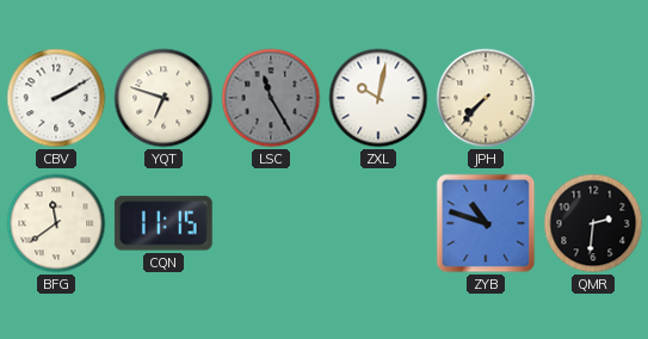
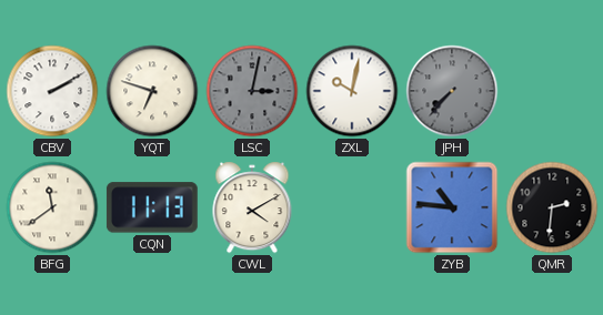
LSC: 11:25 -> 3:02
JPH dial: cream -> grey
CQN: 11:15 -> 11:13
CWL: none -> 4:10
ZYB: 10:48 -> 10:46
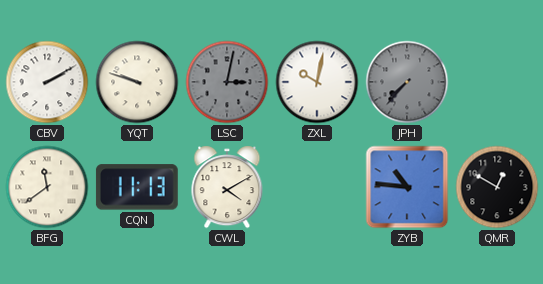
YQT: 6:48 -> 9:48
QMR: 2:31 -> 12:50
